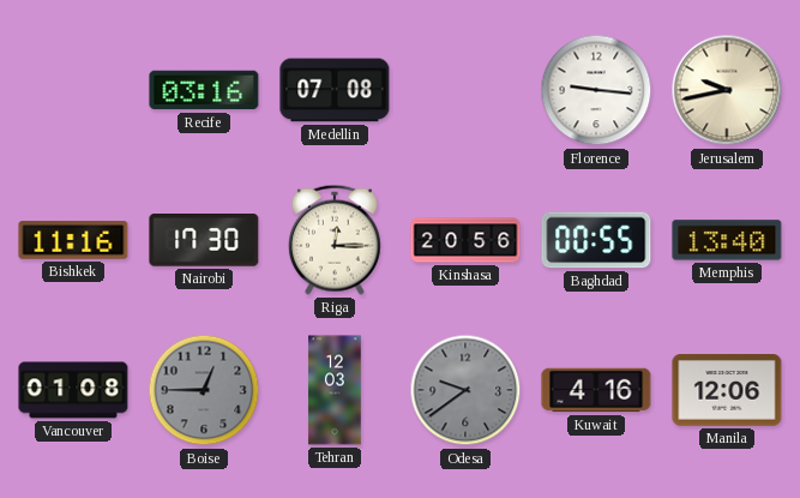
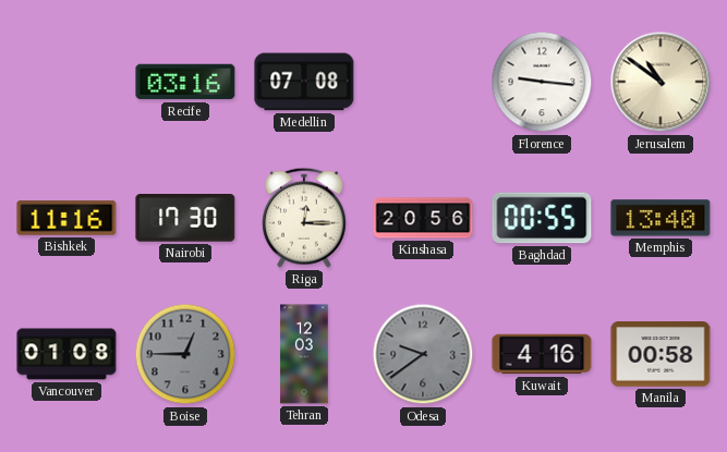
Jerusalem: 9:43 -> 10:51
Manila: 12:06 -> 00:58
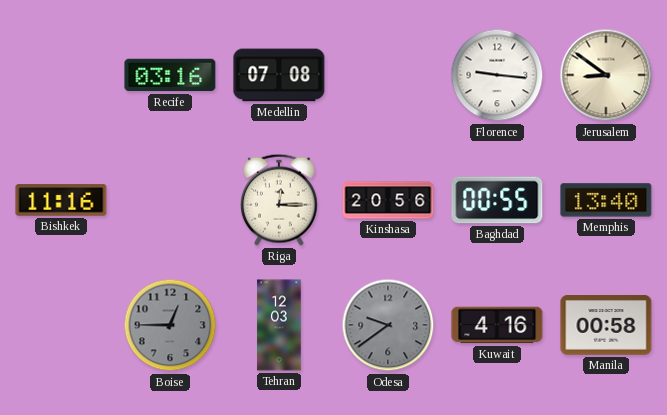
Jerusalem: 10:51 -> 8:51
Nairobi: 17:30 -> none
Vancouver: 01:08 -> none
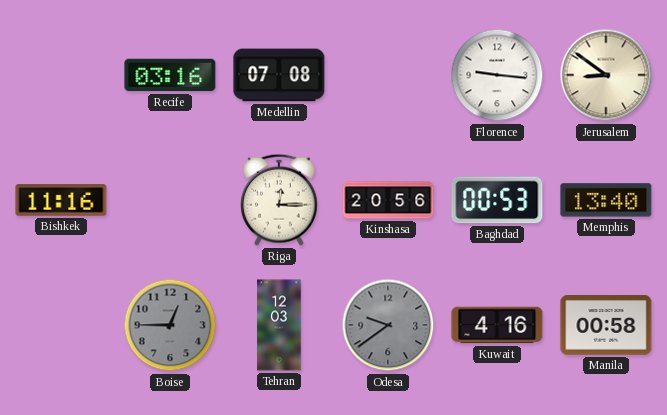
Baghdad: 00:55 -> 00:53
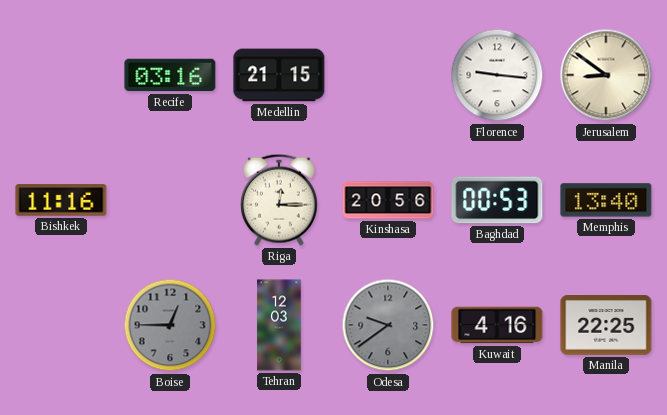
Medellin: 07:08 -> 21:15
Manila: 00:58 -> 22:25
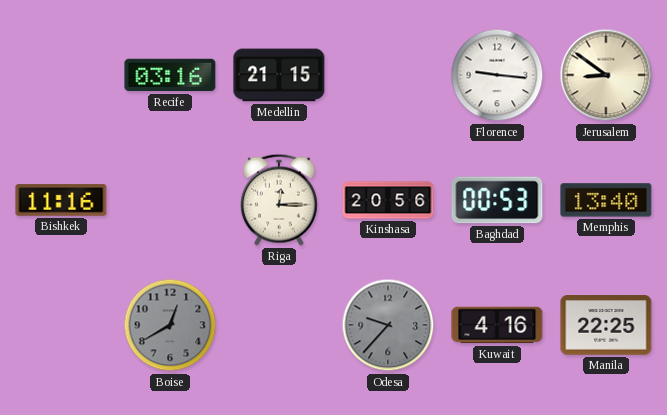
Boise: 12:45 -> 12:40
Tehran: 12:03 -> none
Odesa: 9:39 -> 9:37
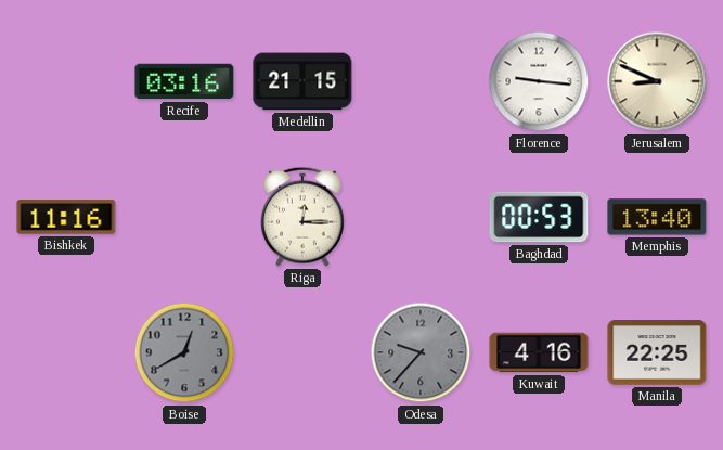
Jerusalem: 8:51 -> 8:49
Kinshasa: 20:56 -> none
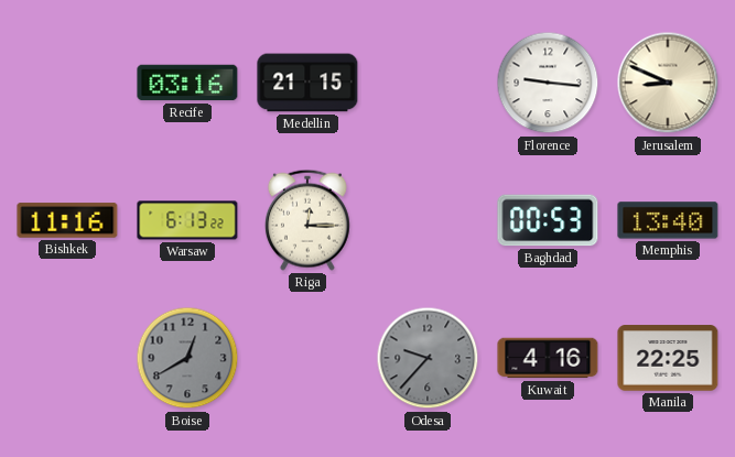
Warsaw: none -> 6:13
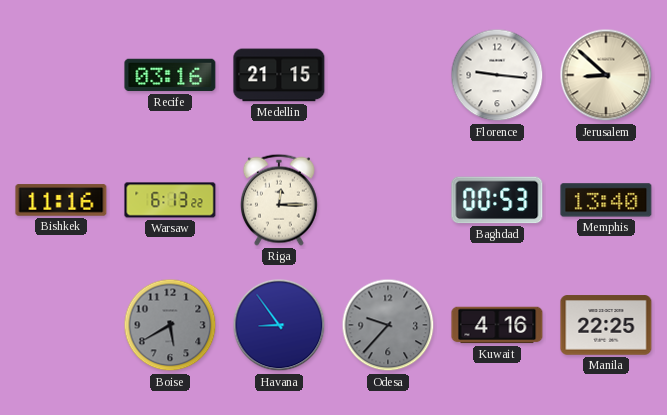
Jerusalem: 8:49 -> 8:52
Boise: 12:40 -> 5:40
Havana: none -> 8:54
